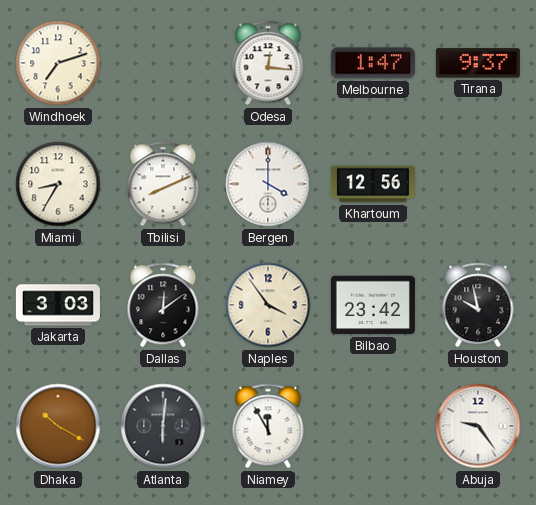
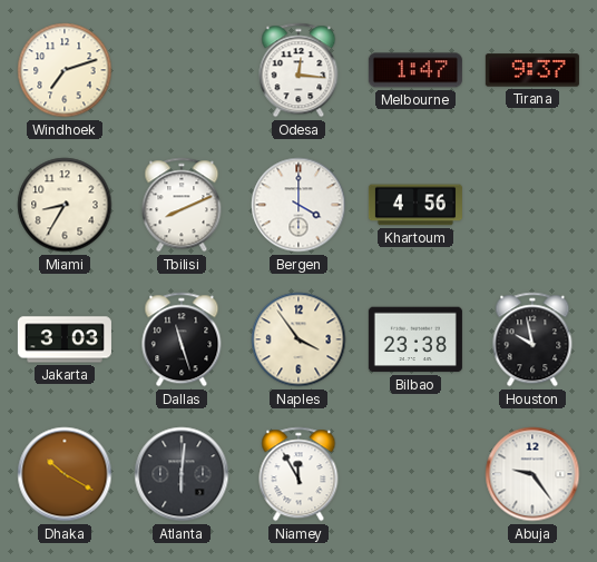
Khartoum: 12:56 -> 4:56
Dallas: 12:09 -> 11:27
Bilbao: 23:42 -> 23:38
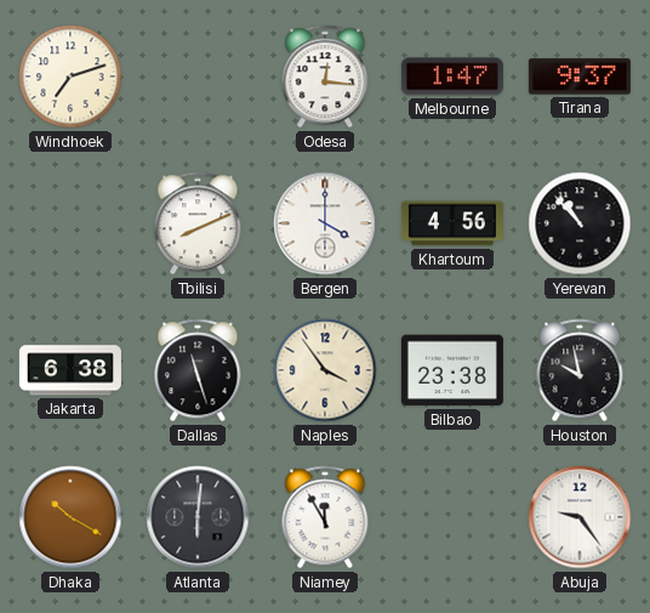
Miami: 8:35 -> none
Yerevan: none -> 10:53
Jakarta: 3:03 -> 6:38
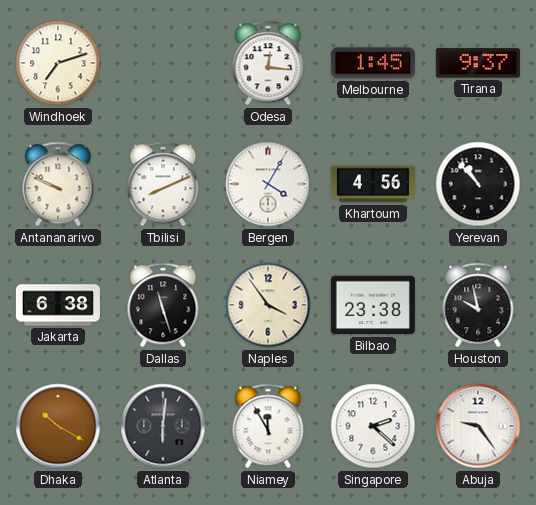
Melbourne: 1:47 -> 1:45
Antananarivo: none -> 9:49
Bergen: 4:00 -> 4:05
Singapore: none -> 2:22
